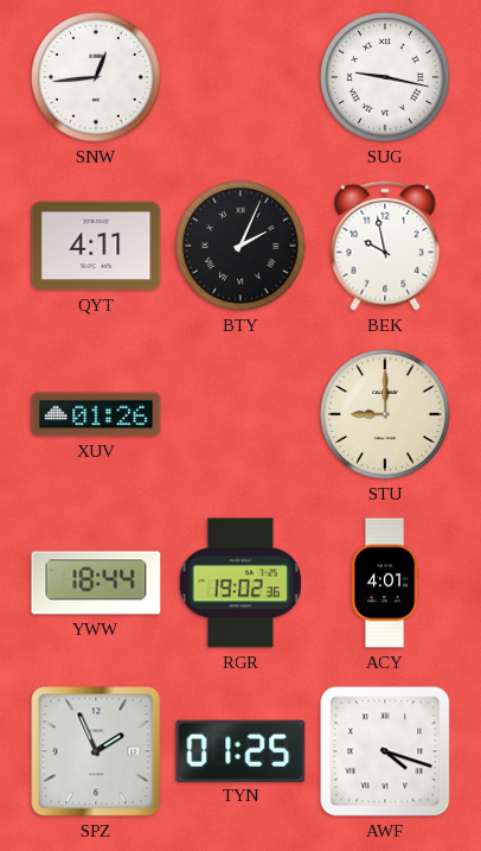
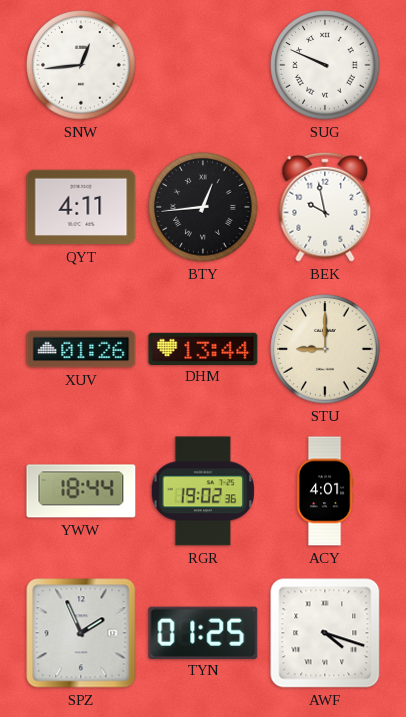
SUG: 9:17 -> 9:49
BTY: 2:04 -> 12:44
DHM: none -> 13:44
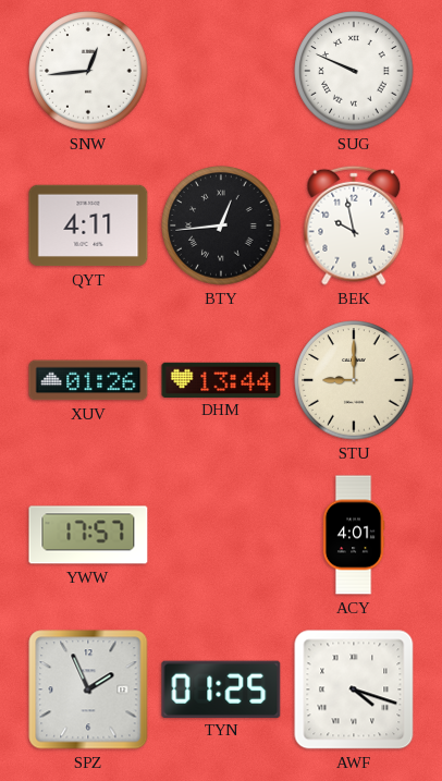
YWW: 18:44 -> 17:57
RGR: 19:02 -> none
